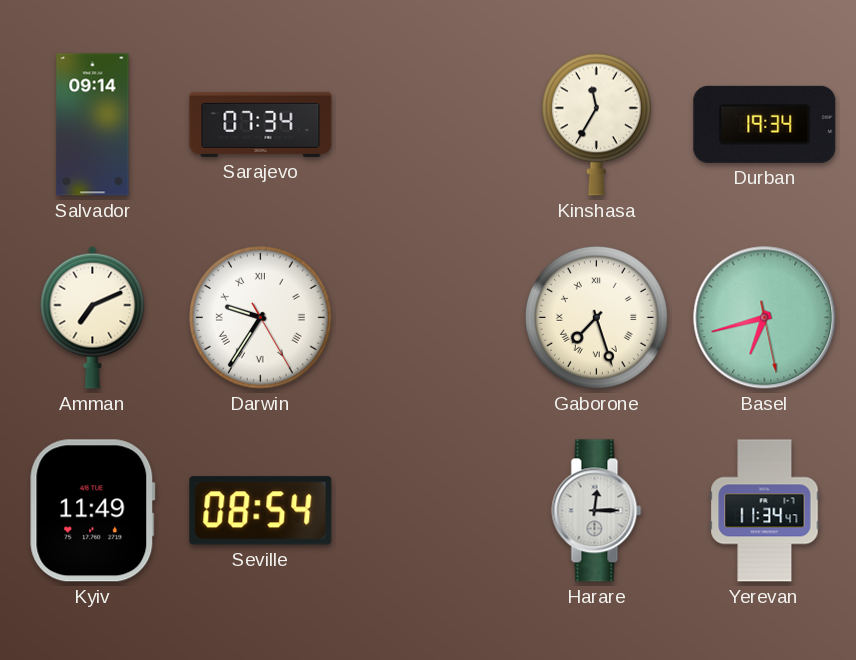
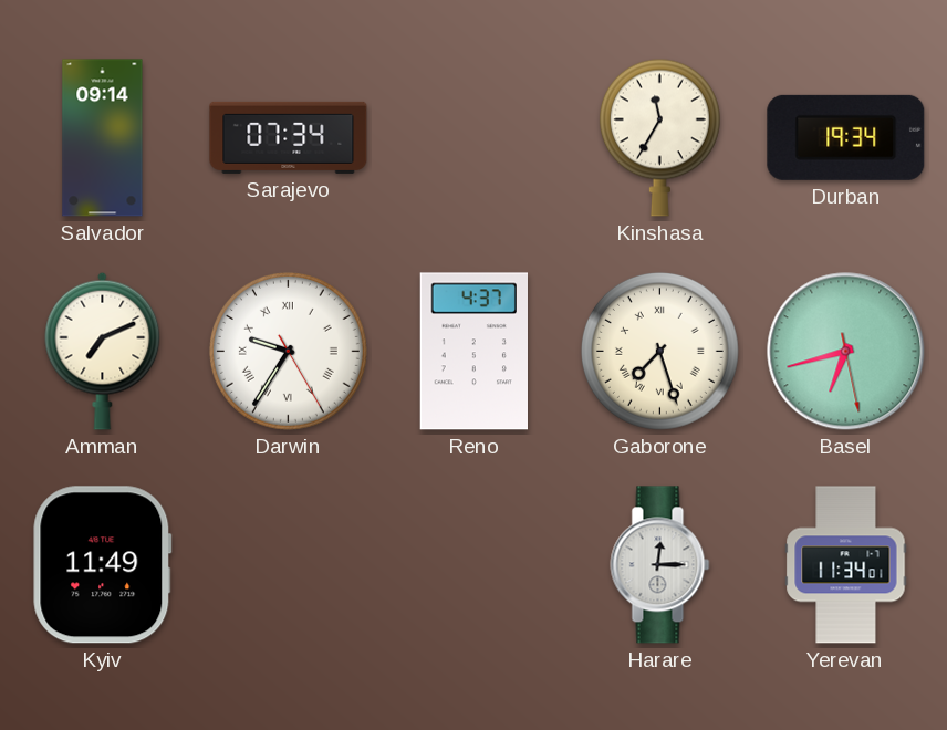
Reno: none -> 4:37
Seville: 08:54 -> none
Yerevan: 11:34:47 -> 11:34:01
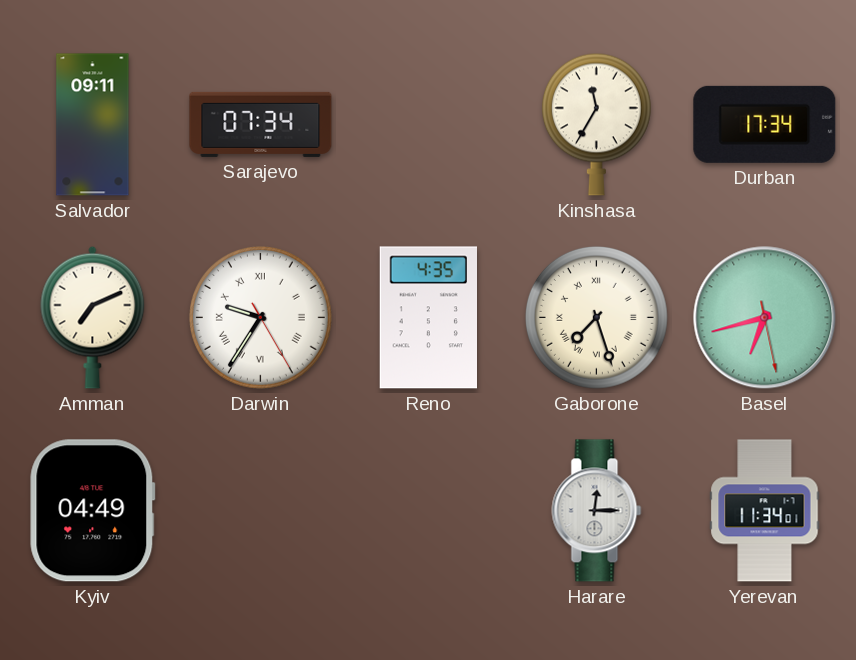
Salvador: 09:14 -> 09:11
Durban: 19:34 -> 17:34
Reno: 4:37 -> 4:35
Kyiv: 11:49 -> 04:49
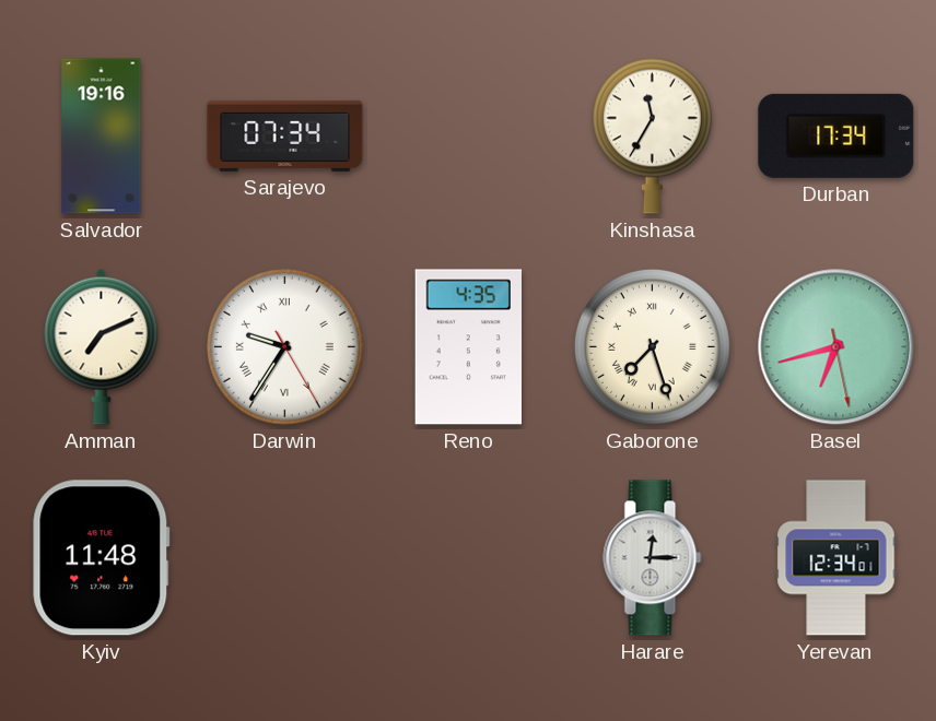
Salvador: 09:11 -> 19:16
Kyiv: 04:49 -> 11:48
Yerevan: 11:34 -> 12:34
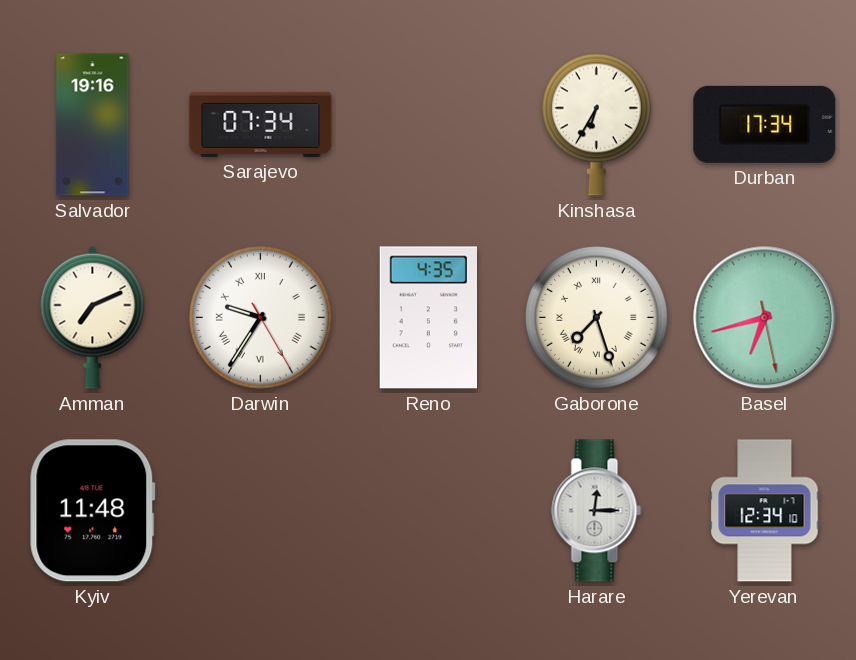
Kinshasa: 11:35 -> 6:35
Yerevan: 12:34:01 -> 12:34:10
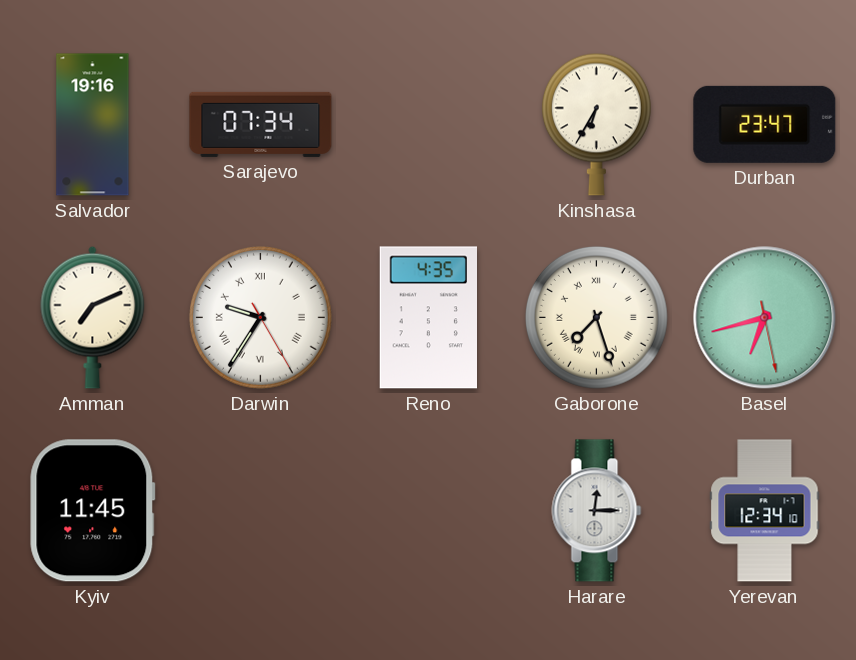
Durban: 17:34 -> 23:47
Kyiv: 11:48 -> 11:45
